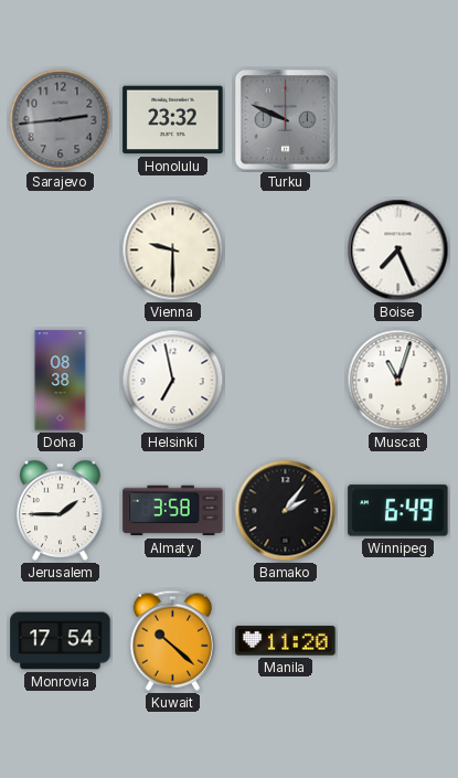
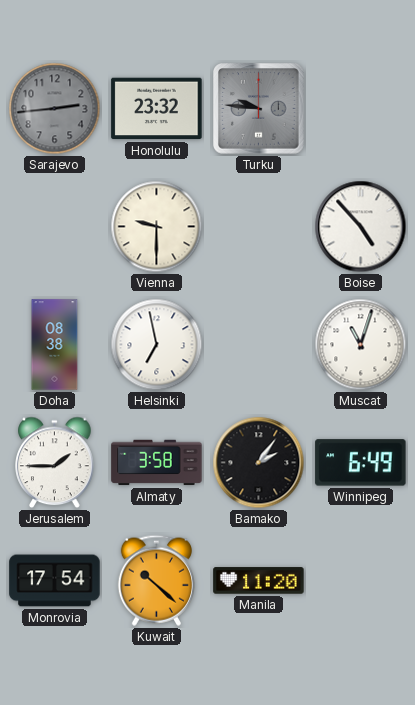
Turku: 9:49 -> 9:46
Boise: 7:26 -> 4:53
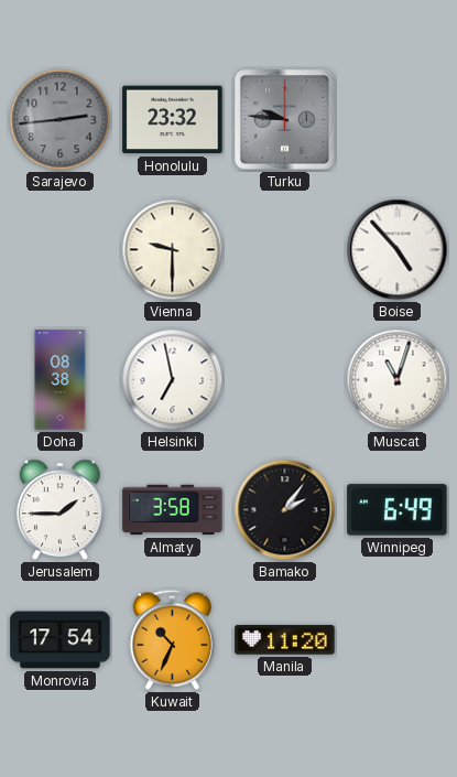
Kuwait: 10:22 -> 10:34
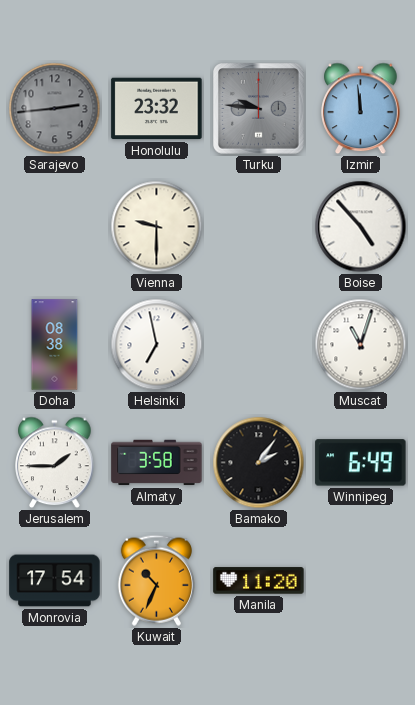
Izmir: none -> 11:59
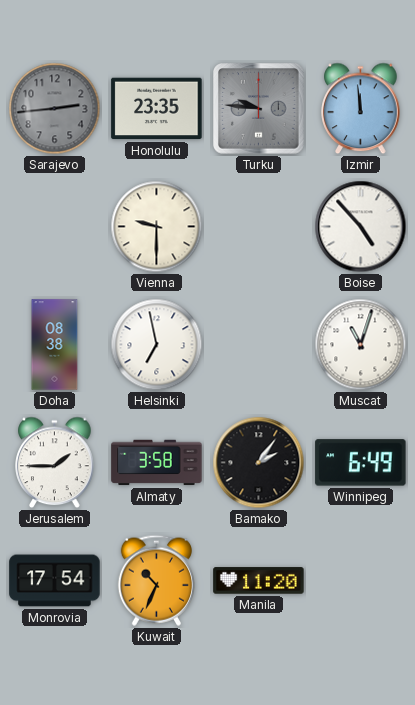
Honolulu: 23:32 -> 23:35
